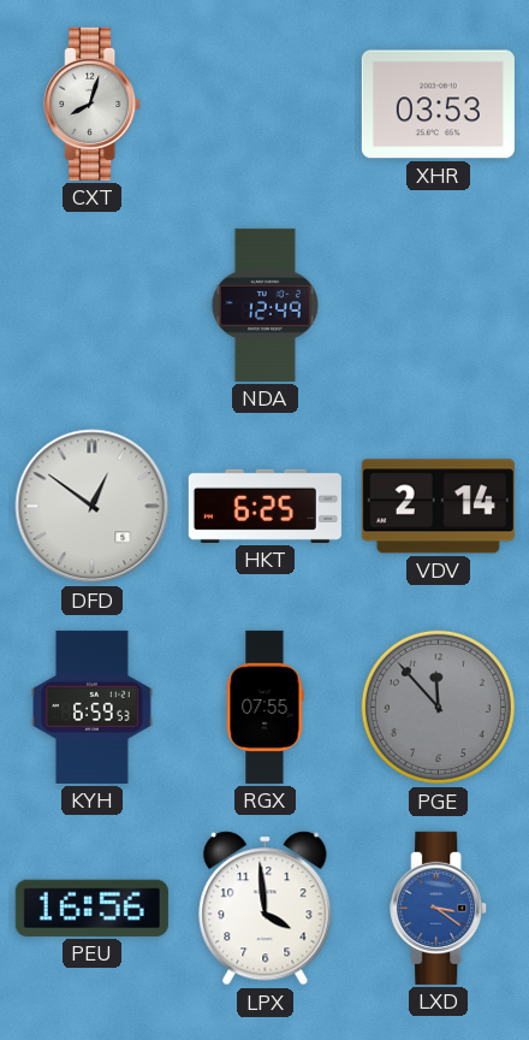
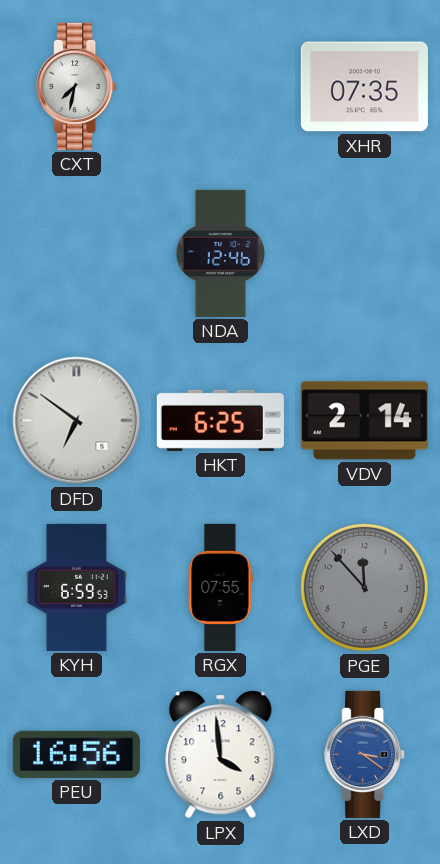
CXT: 8:03 -> 7:32
XHR: 03:53 -> 07:35
NDA: 12:49 -> 12:46
DFD: 12:51 -> 6:51
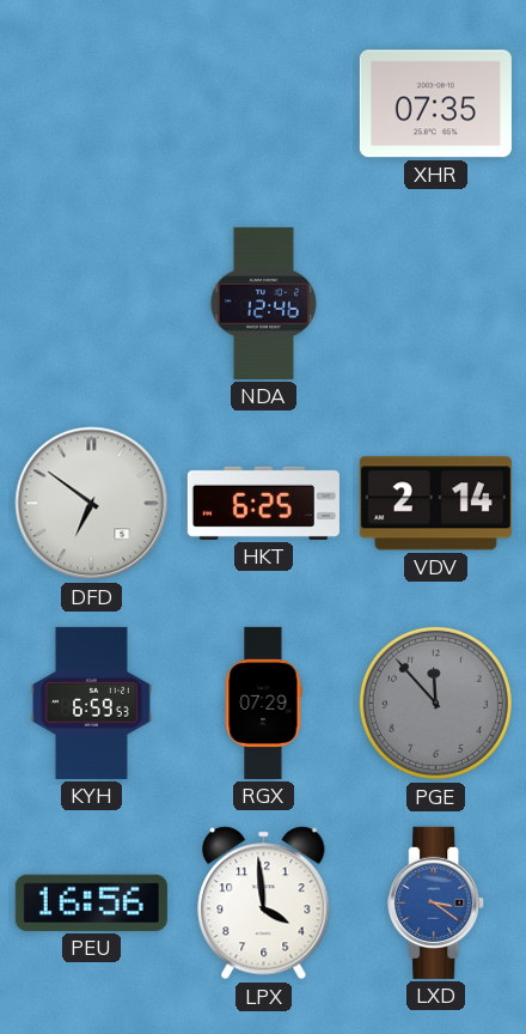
CXT: 7:32 -> none
RGX: 07:55 -> 07:29
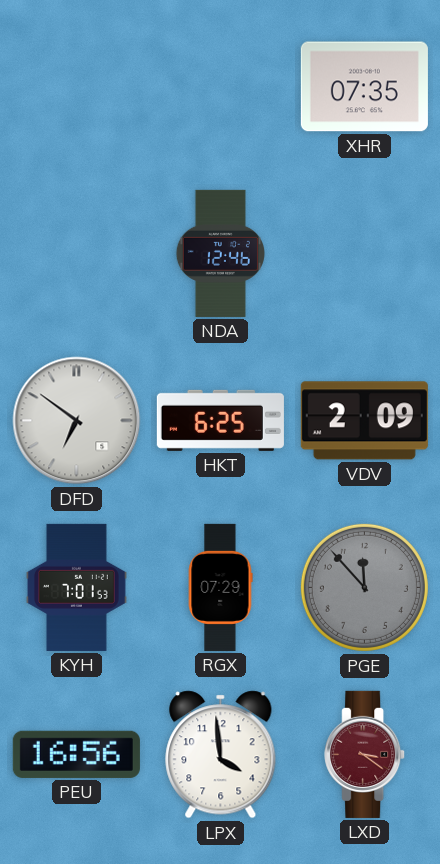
VDV: 2:14 -> 2:09
KYH: 6:59 -> 7:01
LXD dial: blue -> burgundy
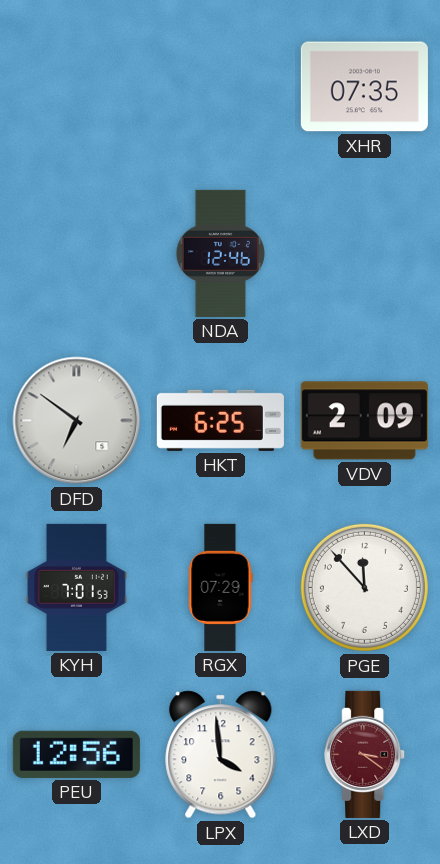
PGE dial: grey -> white
PEU: 16:56 -> 12:56
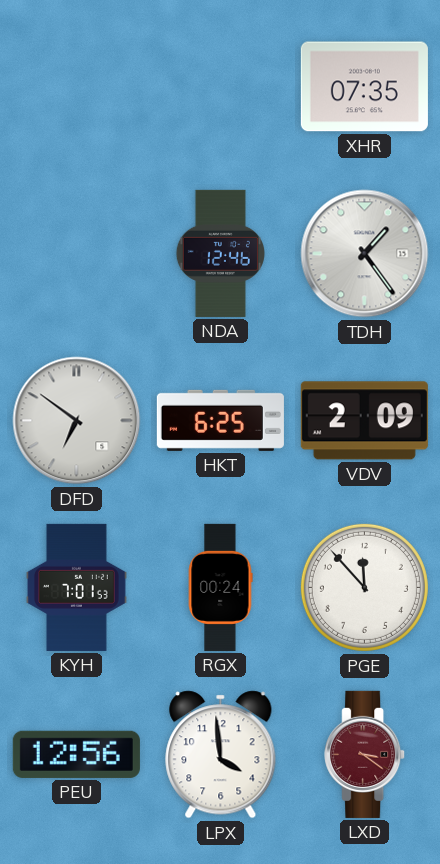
TDH: none -> 1:24
RGX: 07:29 -> 00:24
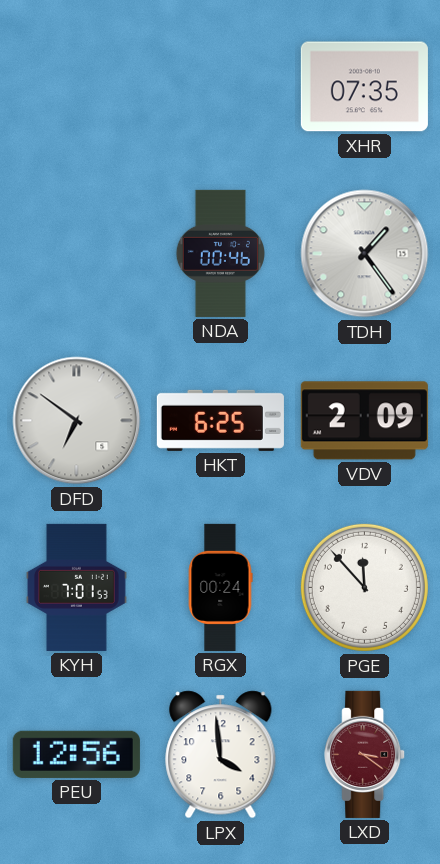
NDA: 12:46 -> 00:46
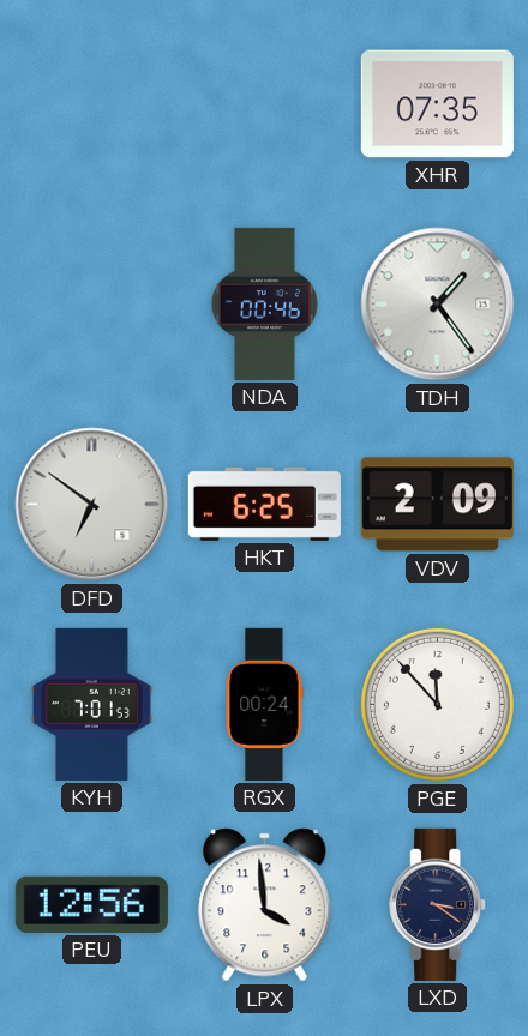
LXD dial: burgundy -> navy
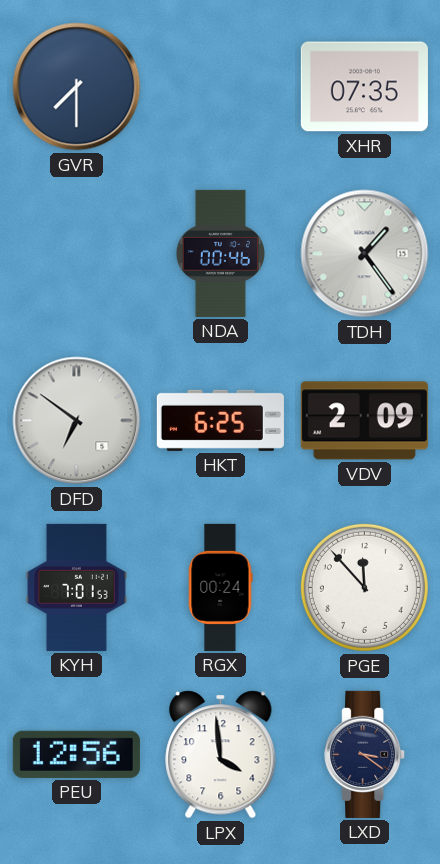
GVR: none -> 7:30
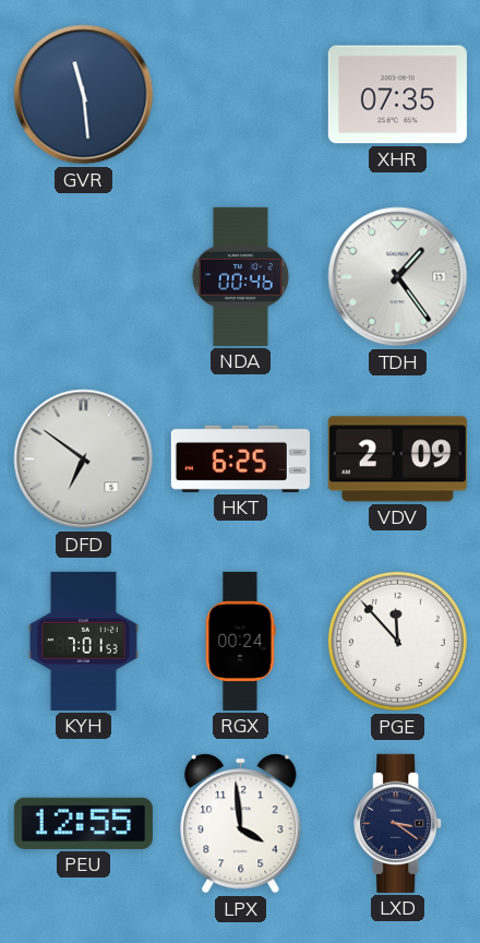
GVR: 7:30 -> 11:29
PEU: 12:56 -> 12:55
